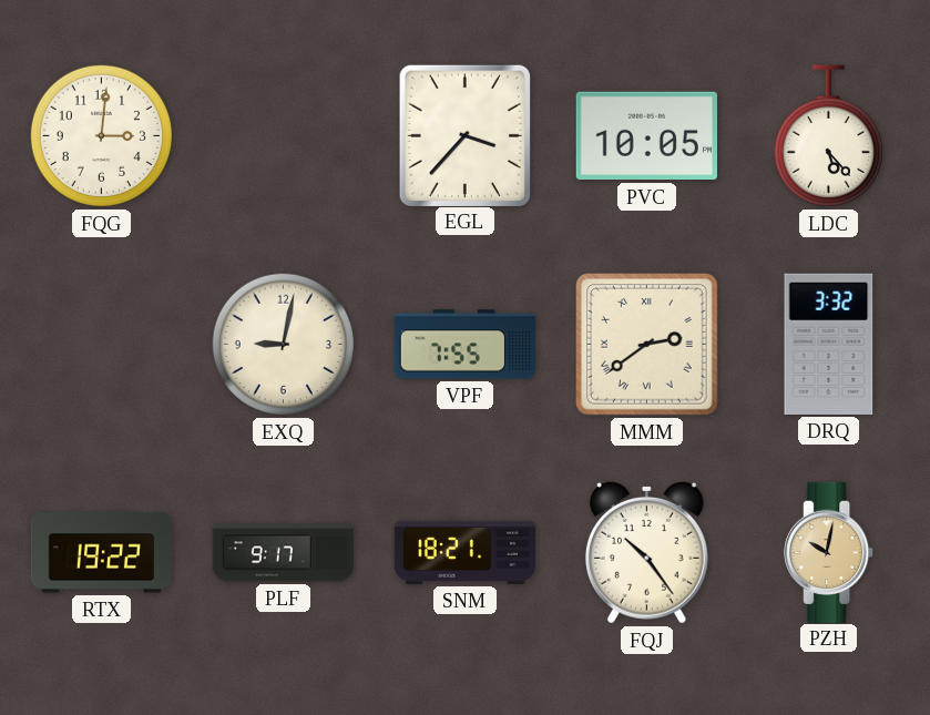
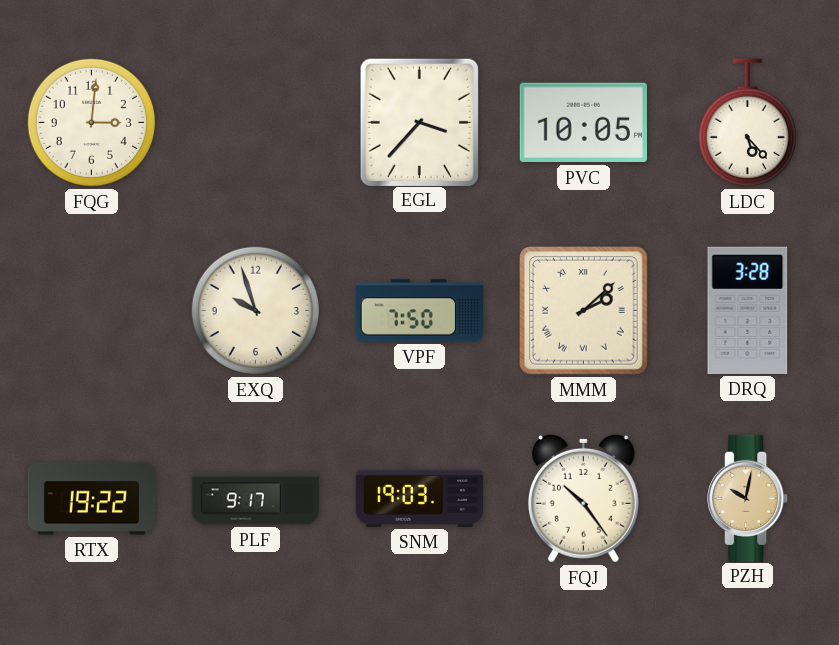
EXQ: 9:02 -> 9:57
VPF: 7:55 -> 7:50
MMM: 2:39 -> 2:08
DRQ: 3:32 -> 3:28
SNM: 18:21 -> 19:03
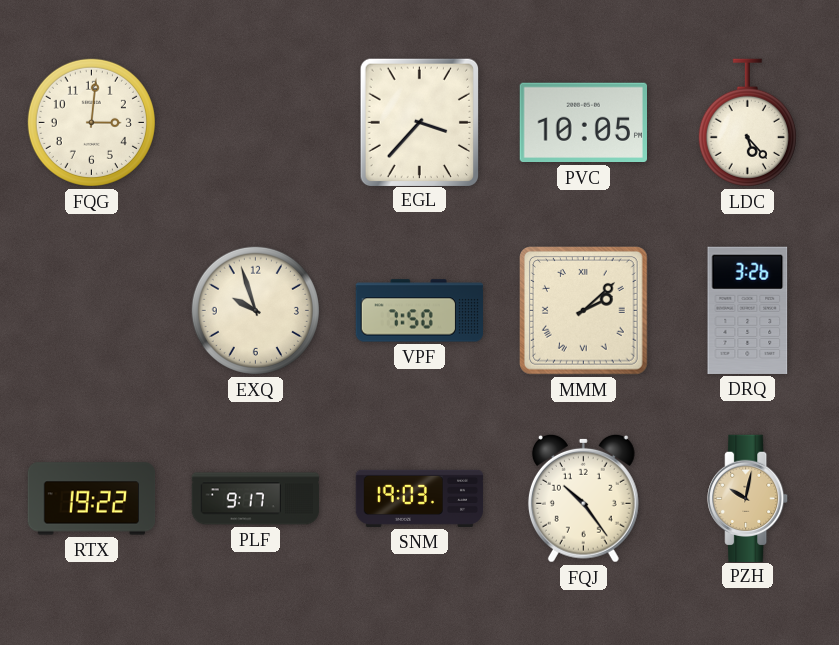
DRQ: 3:28 -> 3:26
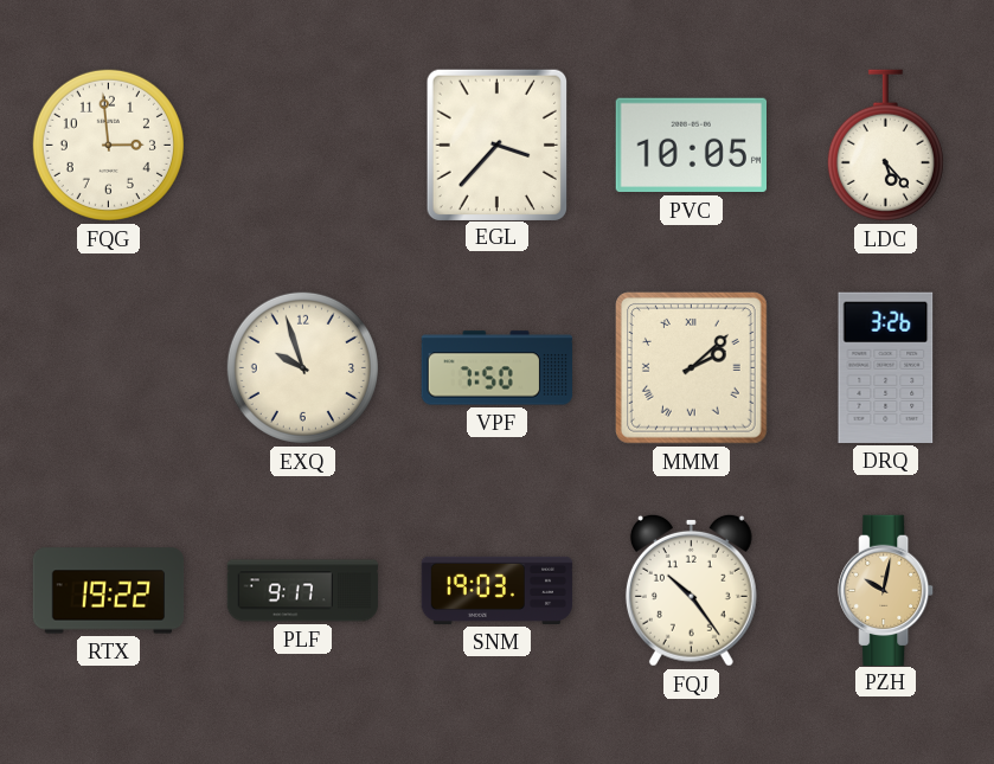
FQG: 3:01 -> 2:59
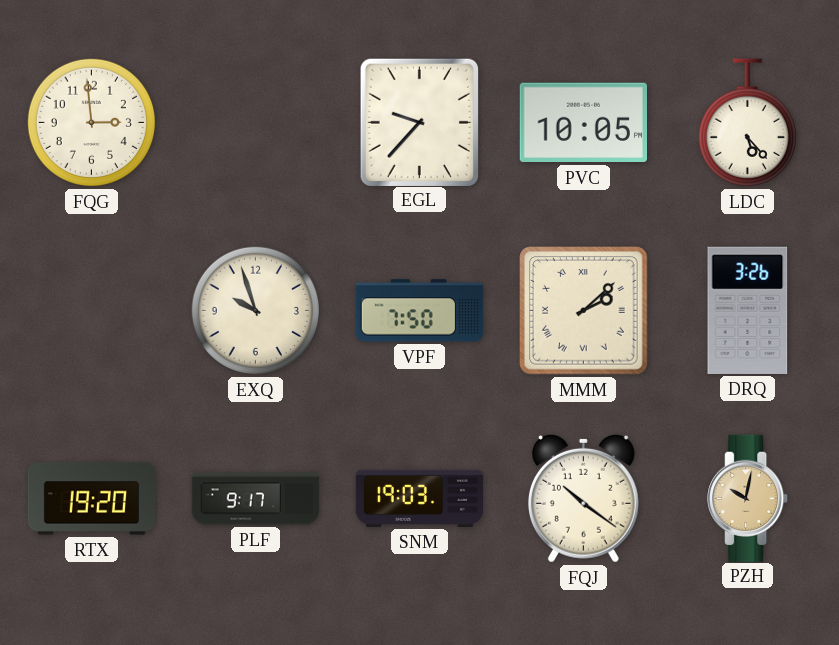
EGL: 3:37 -> 9:37
RTX: 19:22 -> 19:20
FQJ: 10:24 -> 10:21
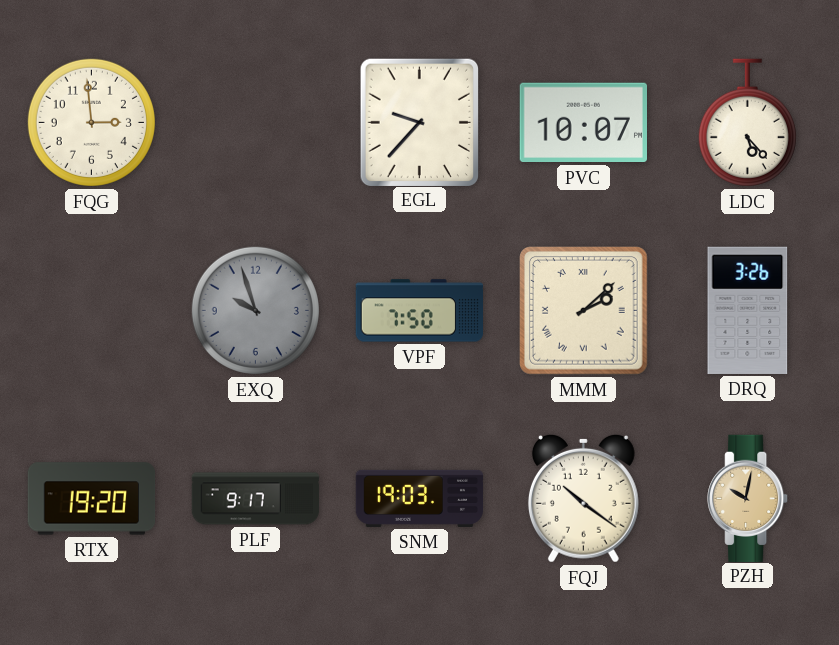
PVC: 10:05 -> 10:07
EXQ dial: cream -> grey
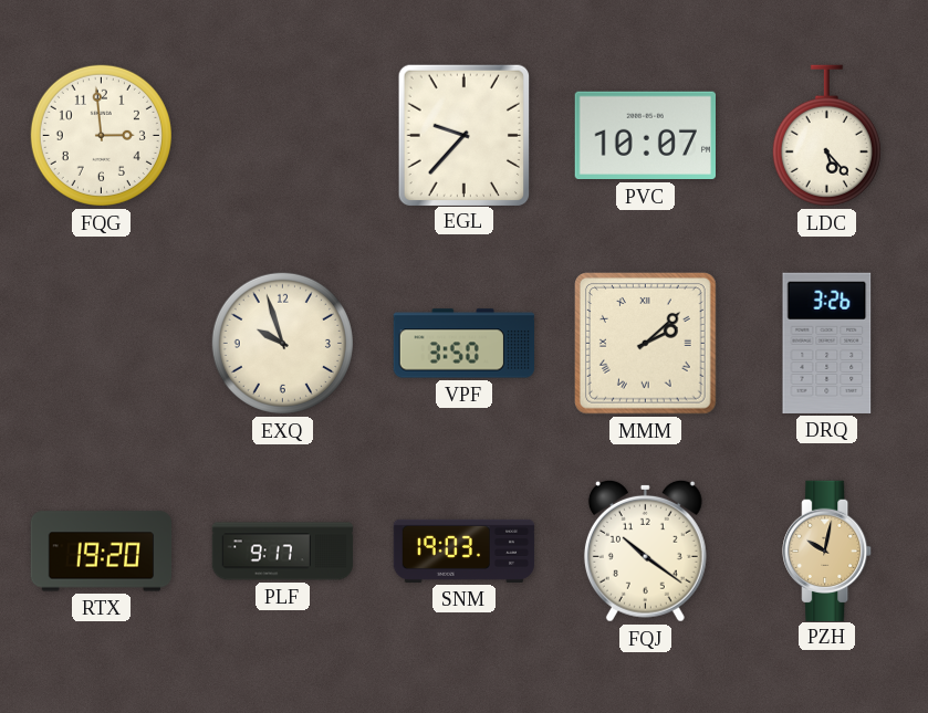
EXQ dial: grey -> cream
VPF: 7:50 -> 3:50
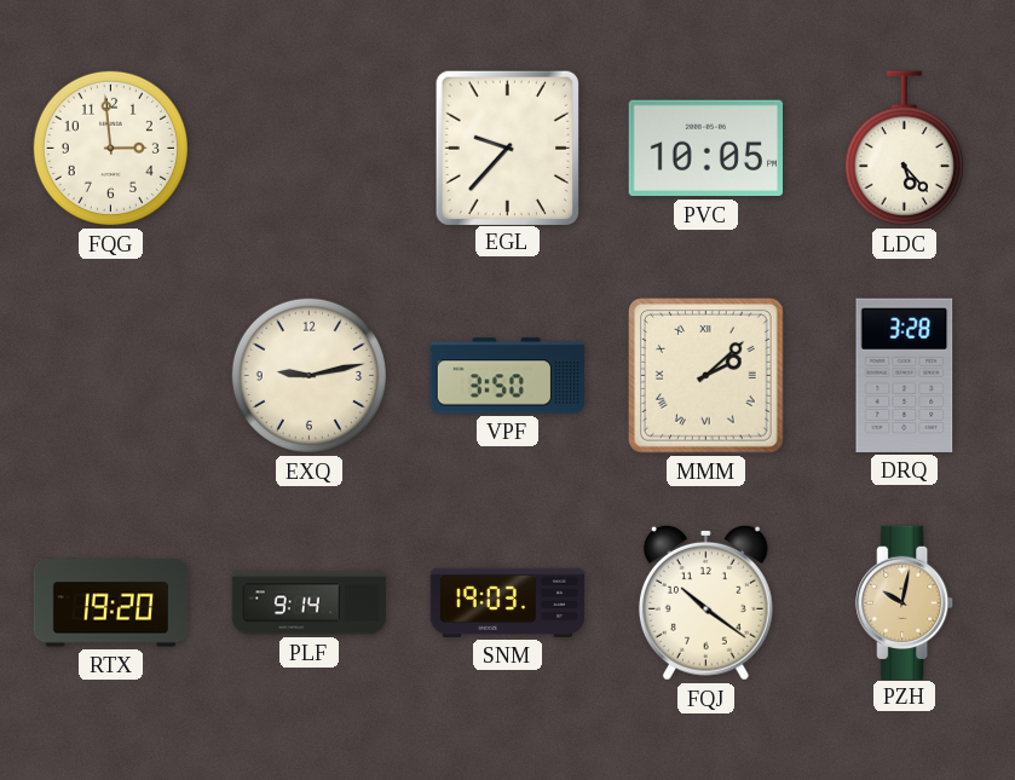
PVC: 10:07 -> 10:05
EXQ: 9:57 -> 9:13
DRQ: 3:26 -> 3:28
PLF: 9:17 -> 9:14
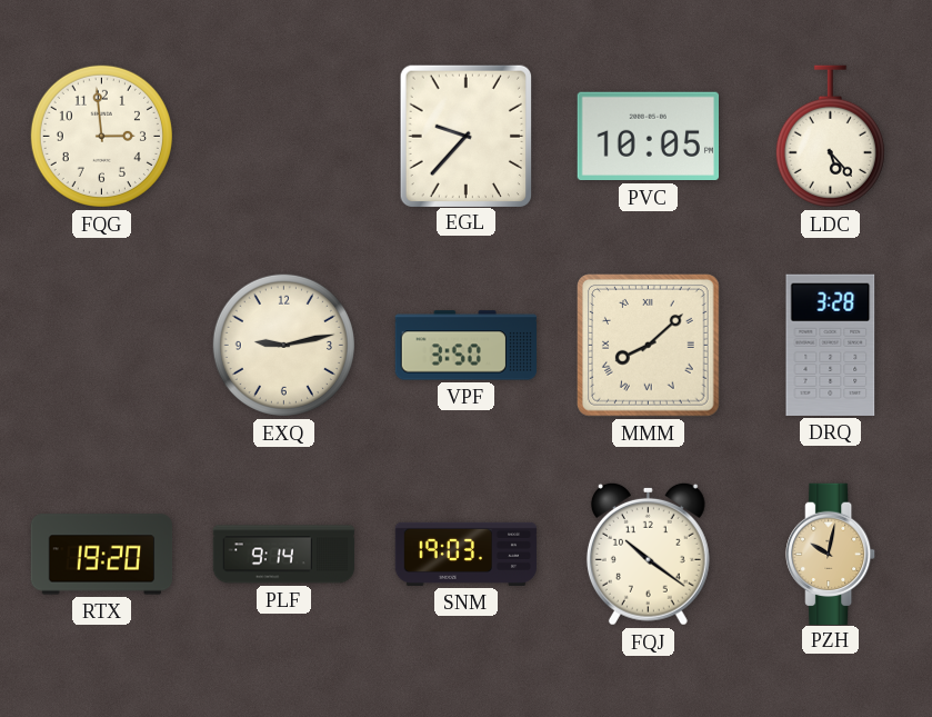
MMM: 2:08 -> 8:08
